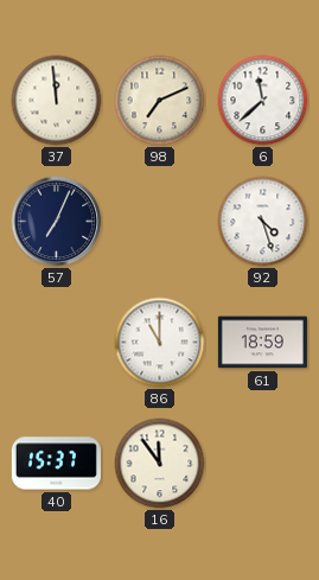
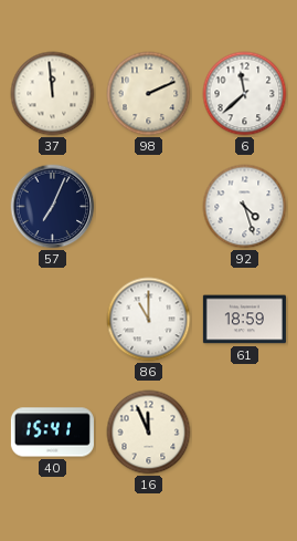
98: 7:11 -> 2:11
40: 15:37 -> 15:41
16: 11:54 -> 11:56
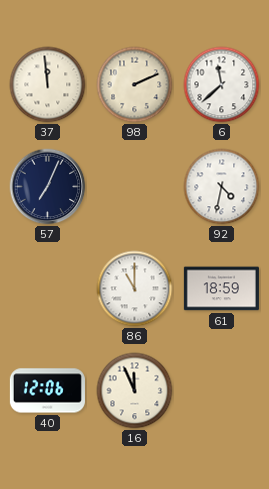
92: 4:27 -> 4:32
40: 15:41 -> 12:06
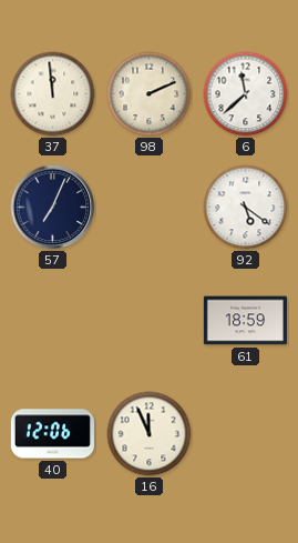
92: 4:32 -> 5:21
86: 11:00 -> none
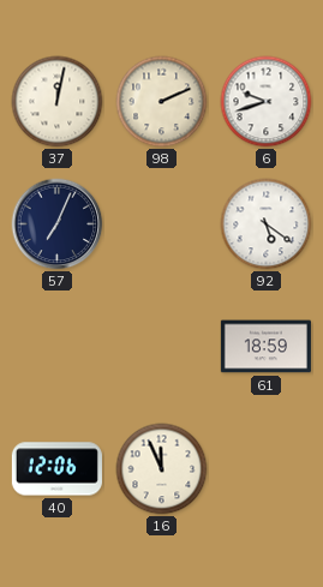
37: 11:59 -> 12:02
6: 11:38 -> 9:42
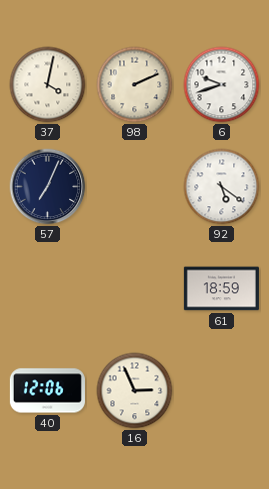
37: 12:02 -> 4:02
16: 11:56 -> 2:56
